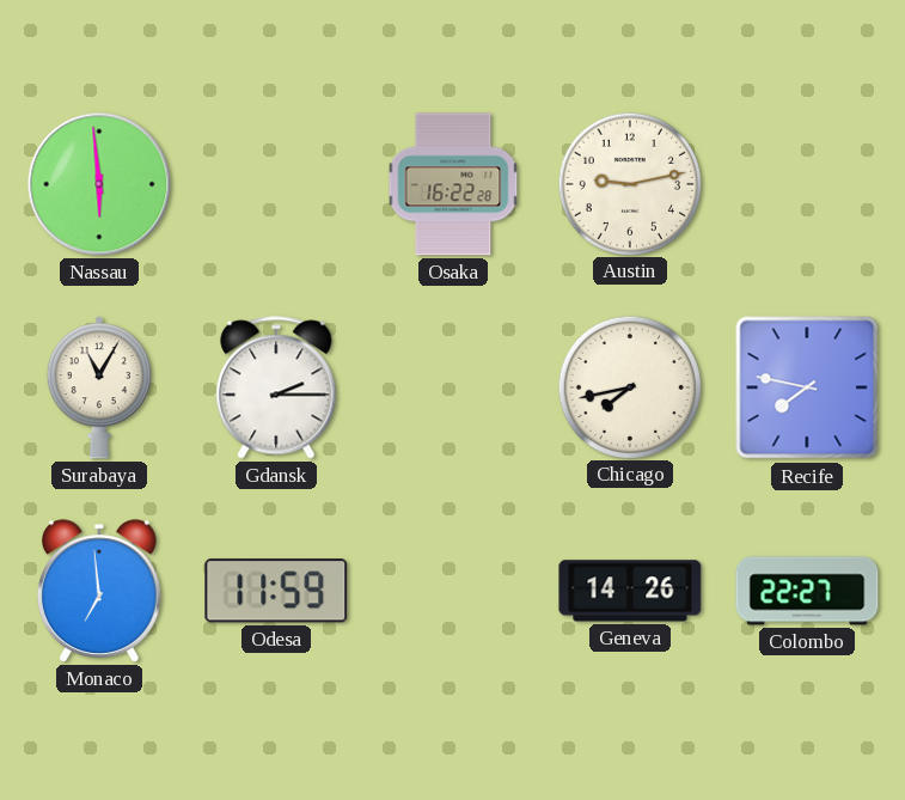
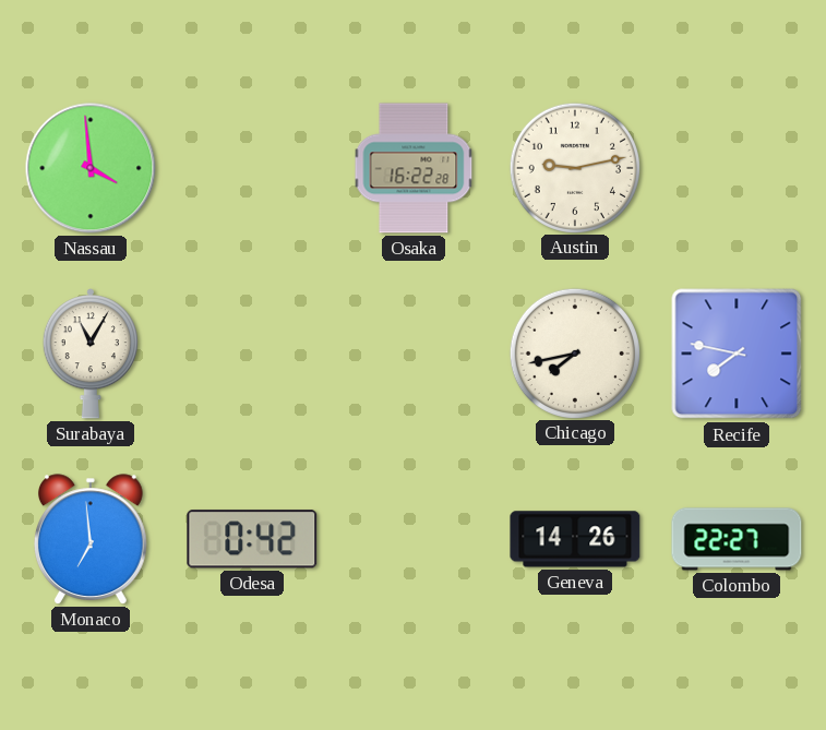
Nassau: 5:59 -> 3:59
Gdansk: 2:15 -> none
Odesa: 11:59 -> 0:42
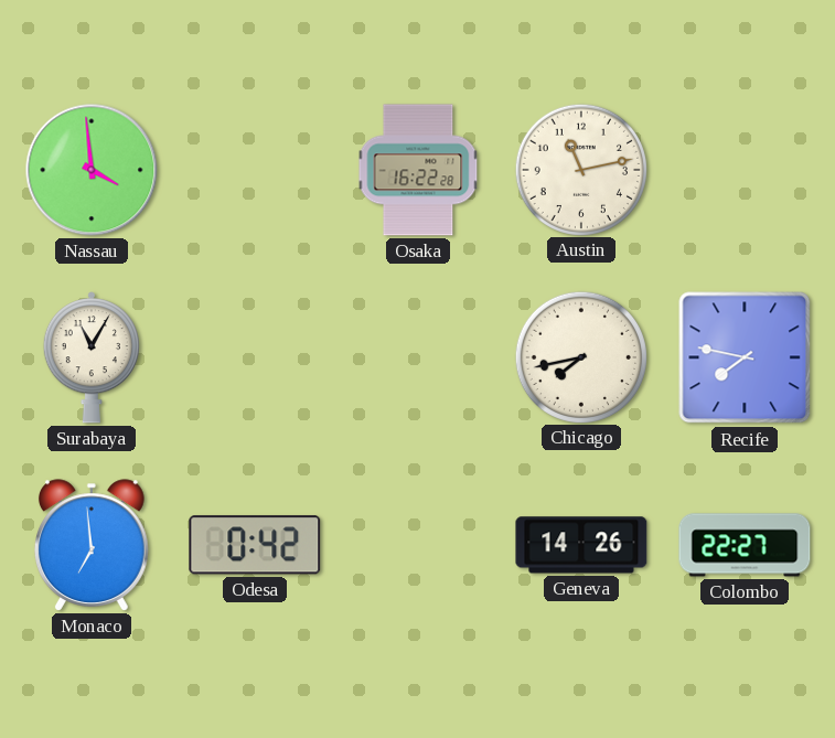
Austin: 9:13 -> 11:13
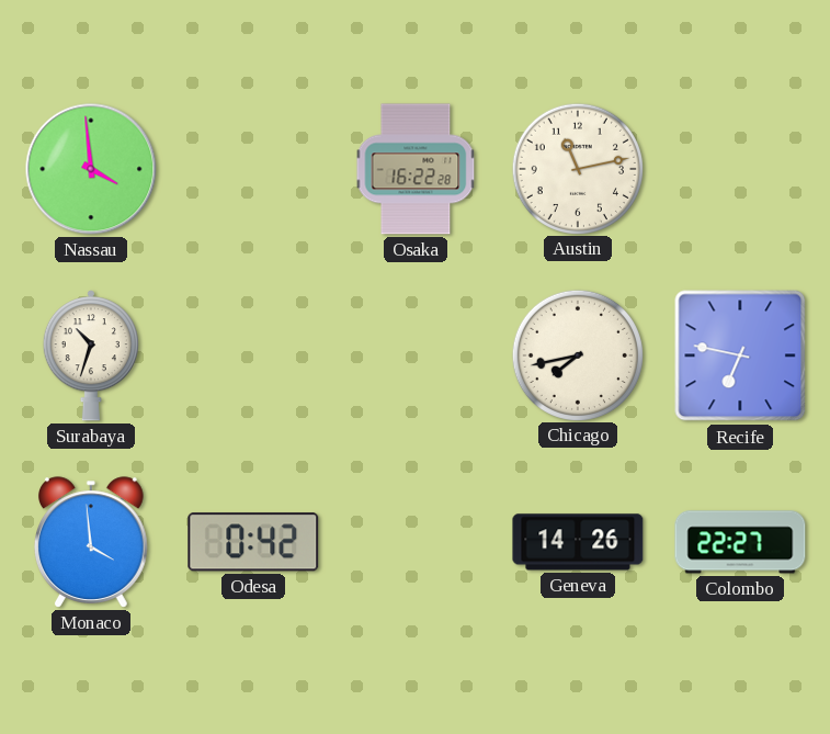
Surabaya: 11:05 -> 10:33
Recife: 7:47 -> 6:47
Monaco: 6:59 -> 3:59
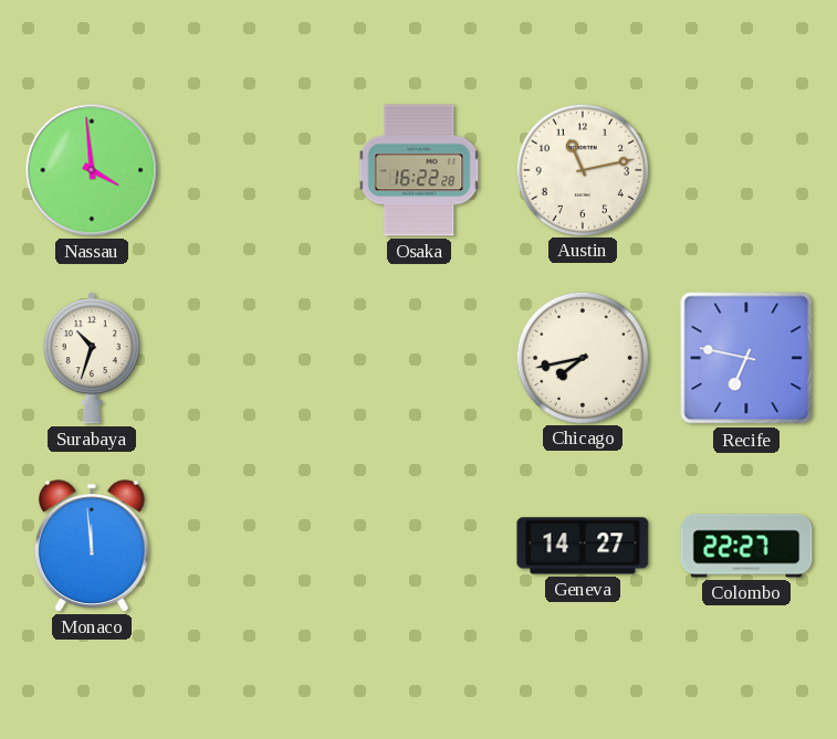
Monaco: 3:59 -> 11:59
Odesa: 0:42 -> none
Geneva: 14:26 -> 14:27
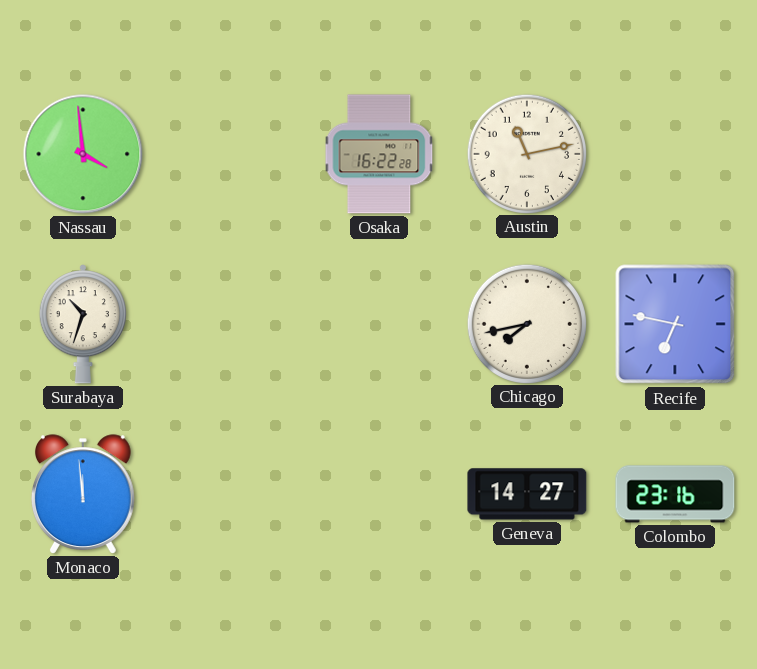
Colombo: 22:27 -> 23:16
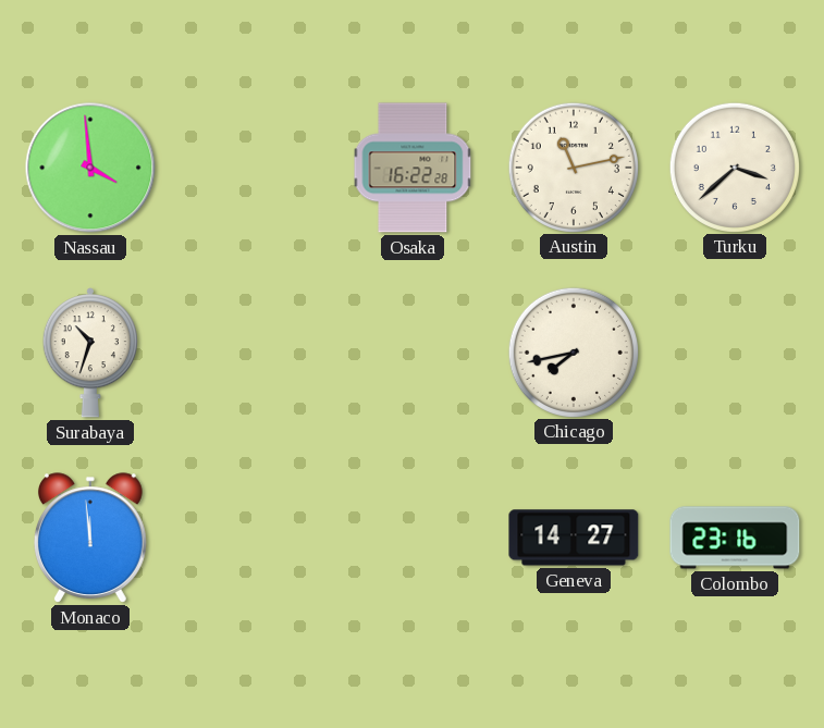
Turku: none -> 3:38
Recife: 6:47 -> none
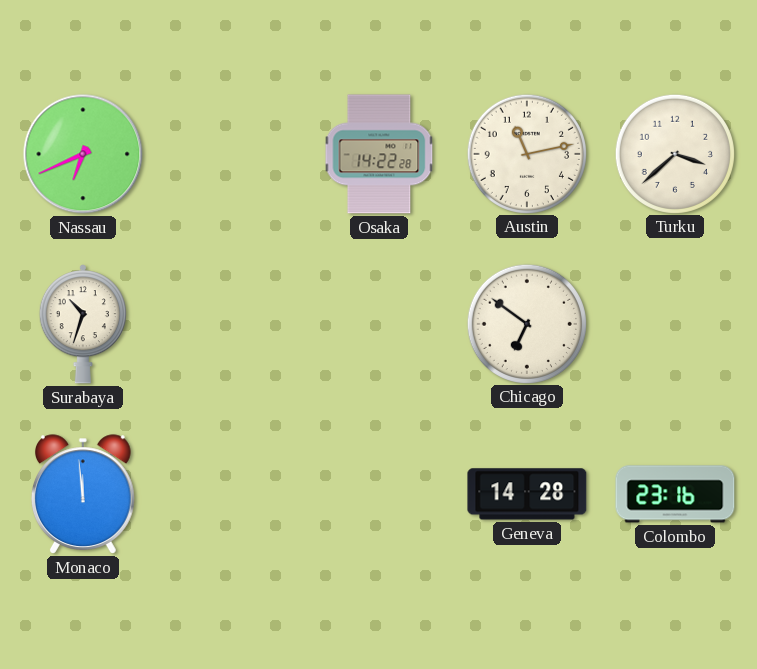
Nassau: 3:59 -> 6:41
Osaka: 16:22 -> 14:22
Chicago: 7:43 -> 6:51
Geneva: 14:27 -> 14:28
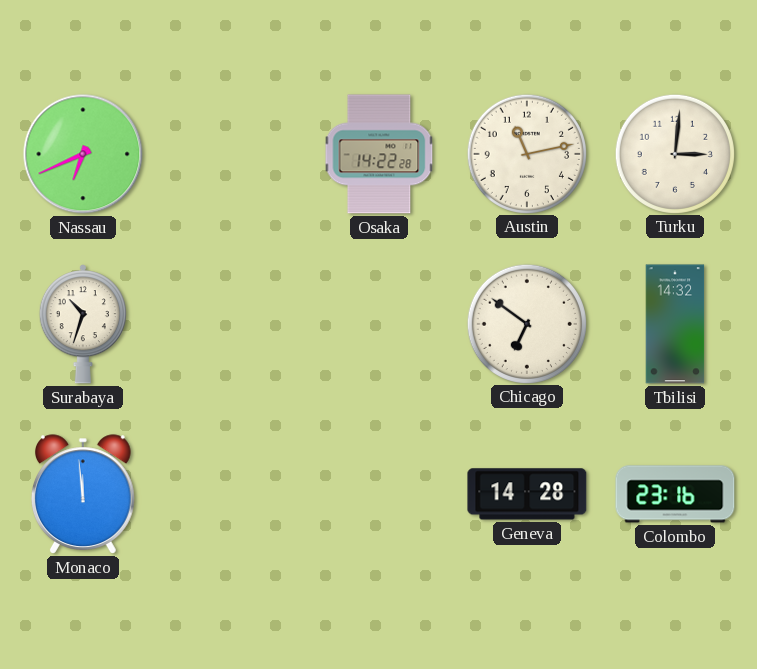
Turku: 3:38 -> 3:01
Tbilisi: none -> 14:32
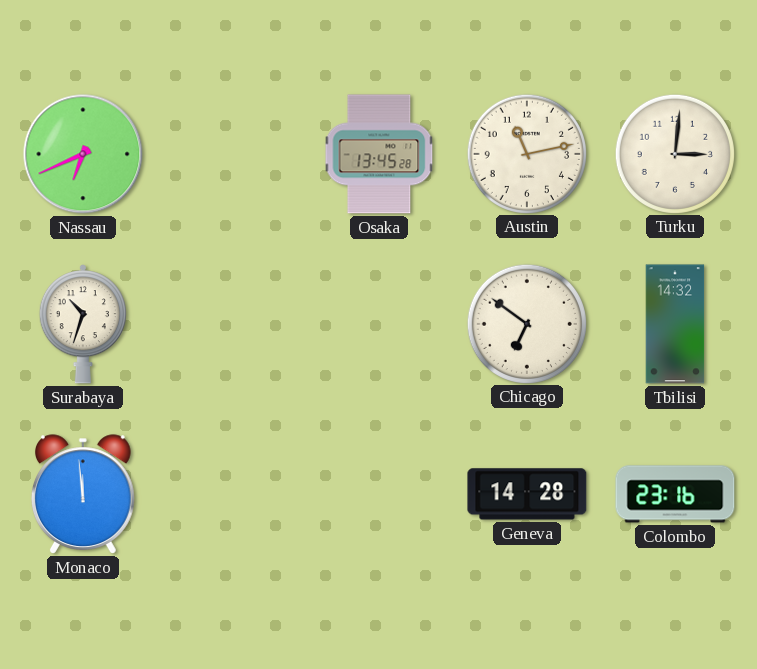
Osaka: 14:22 -> 13:45
